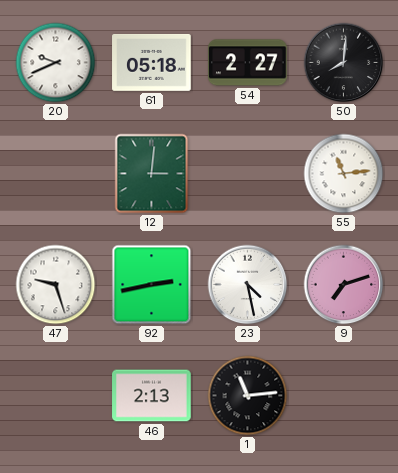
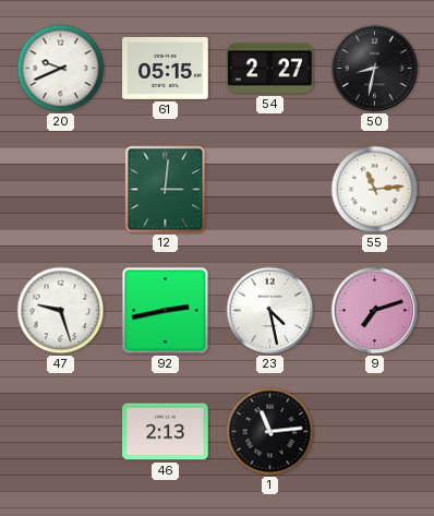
61: 05:18 -> 05:15
50: 8:01 -> 8:32
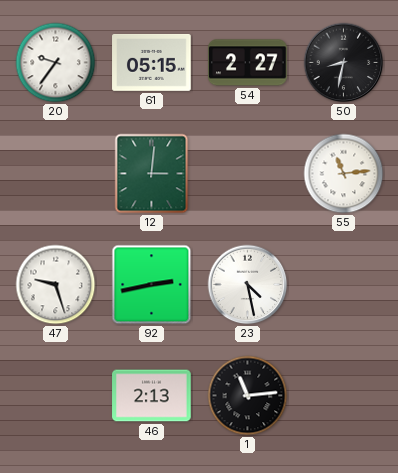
20: 9:41 -> 9:36
9: 7:12 -> none
